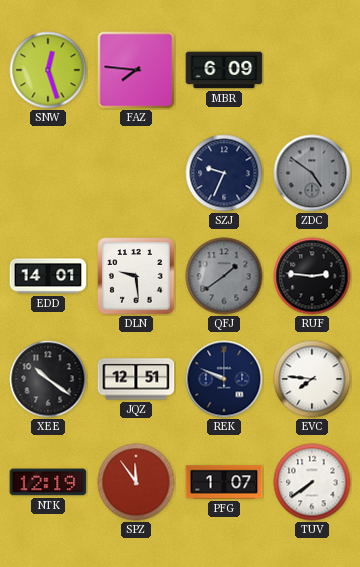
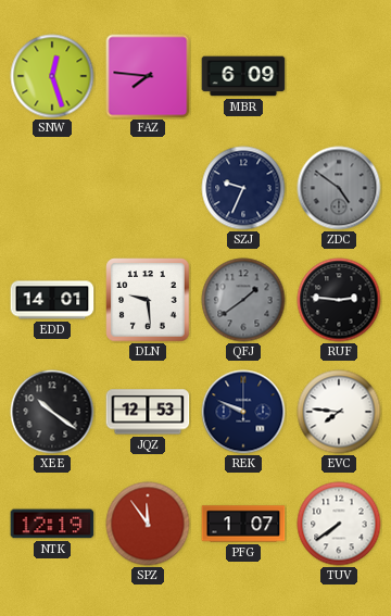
JQZ: 12:51 -> 12:53
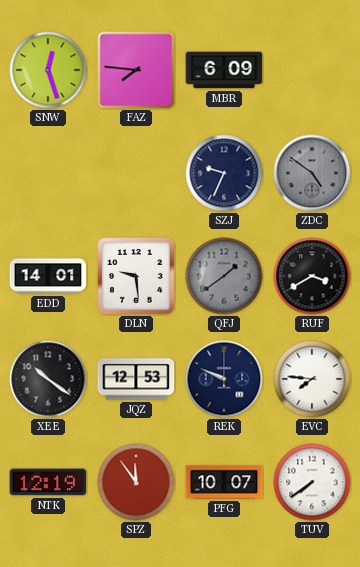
RUF: 2:46 -> 3:40
PFG: 1:07 -> 10:07
